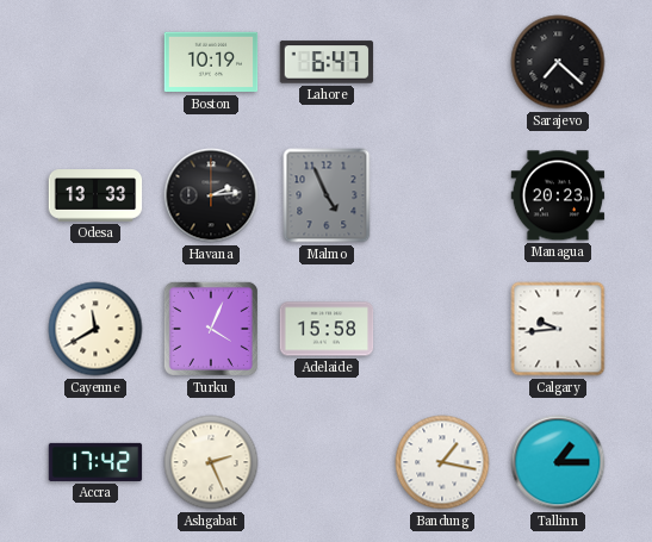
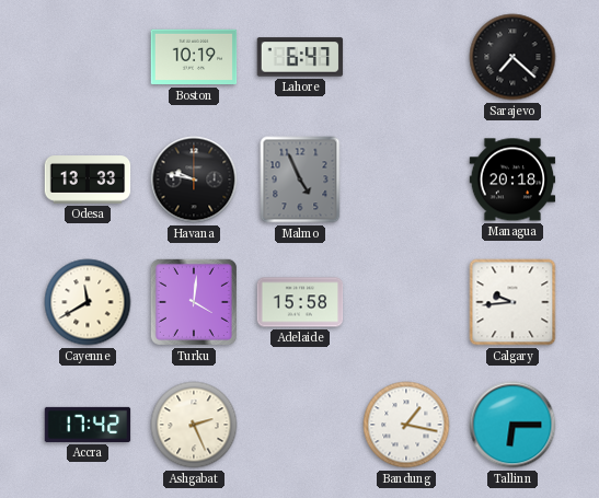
Havana: 2:14 -> 9:47
Managua: 20:23 -> 20:18
Turku: 4:04 -> 4:01
Tallinn: 1:15 -> 6:15
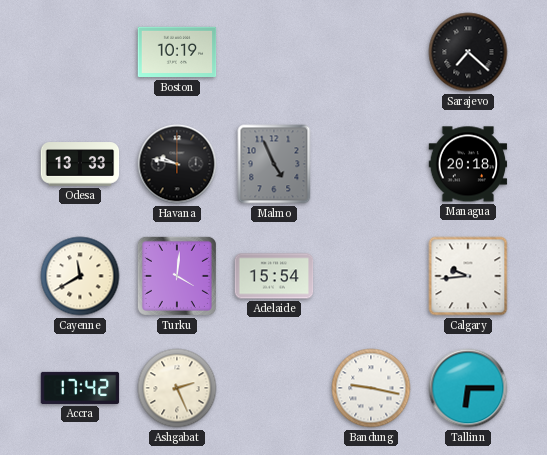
Lahore: 6:47 -> none
Adelaide: 15:58 -> 15:54
Bandung: 1:17 -> 9:17
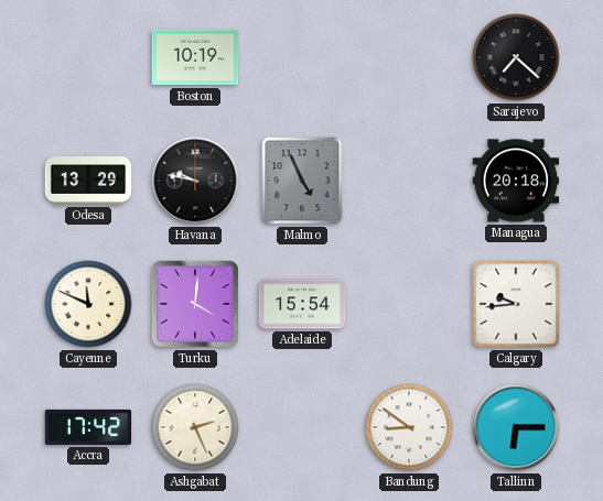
Odesa: 13:33 -> 13:29
Cayenne: 11:40 -> 11:49
Bandung: 9:17 -> 8:51
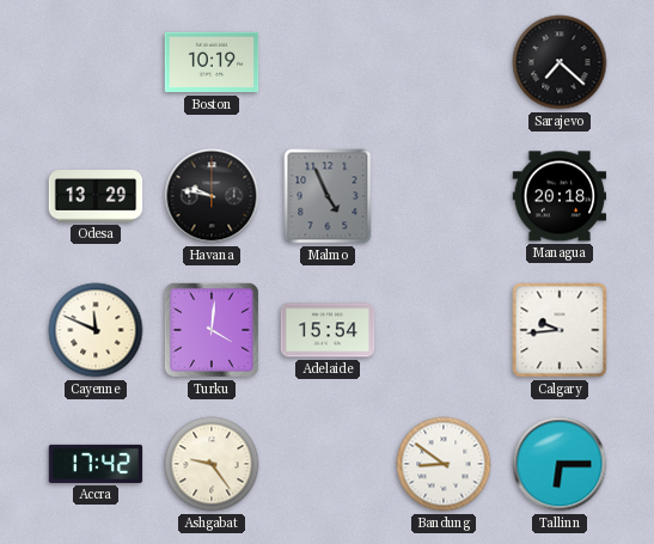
Ashgabat: 2:26 -> 9:24
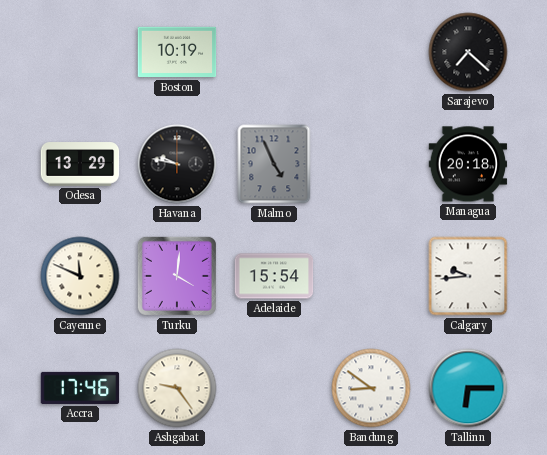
Accra: 17:42 -> 17:46
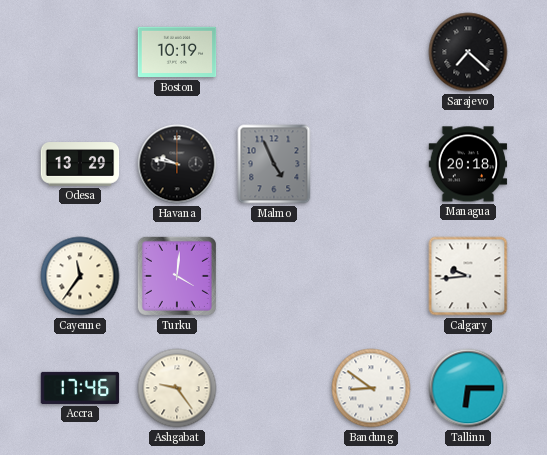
Cayenne: 11:49 -> 11:36
Adelaide: 15:54 -> none
